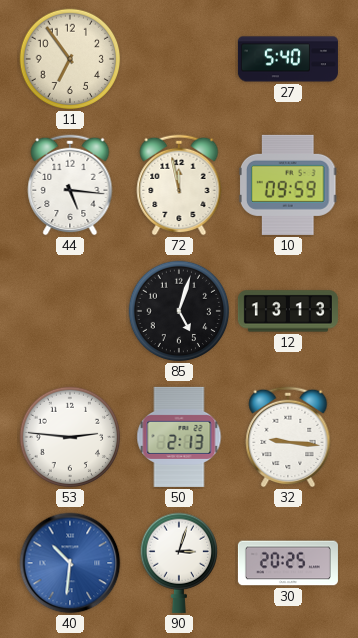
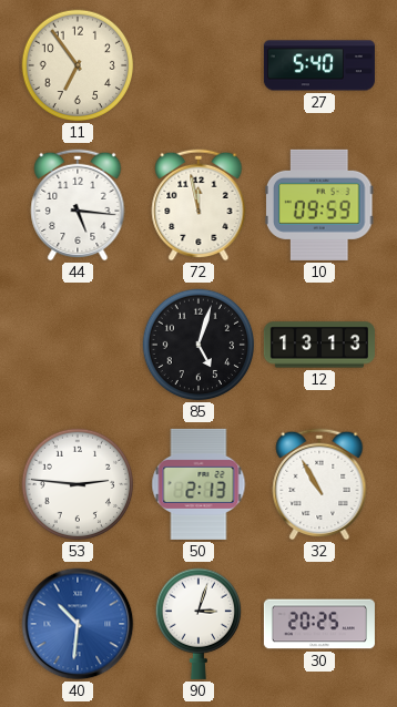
32: 9:16 -> 10:55
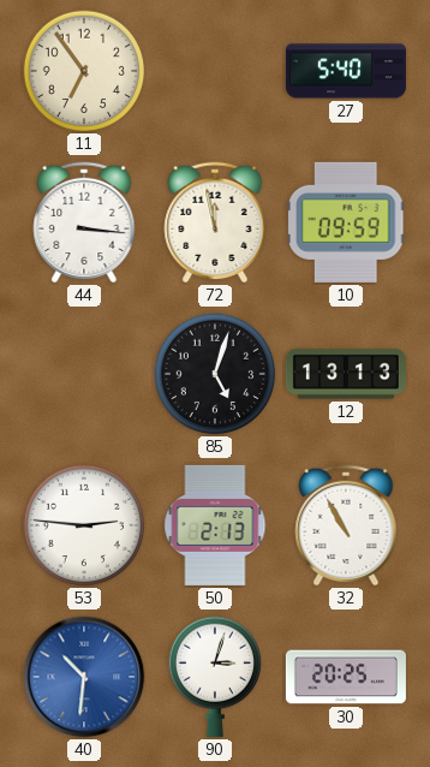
44: 5:16 -> 3:16
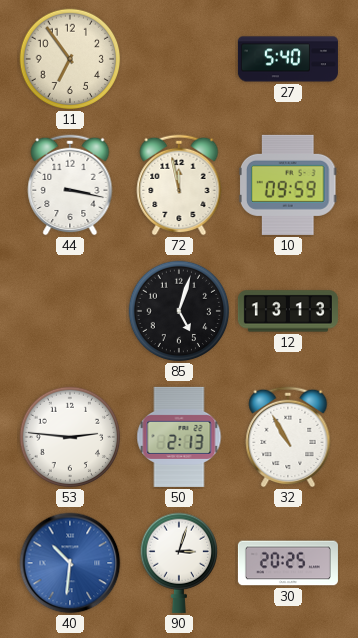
44: 3:16 -> 3:17
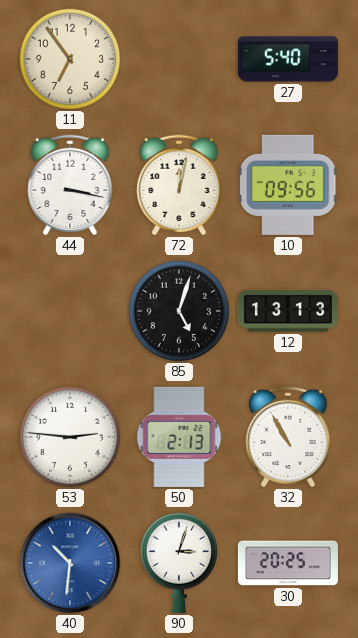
72: 11:58 -> 12:02
10: 09:59 -> 09:56
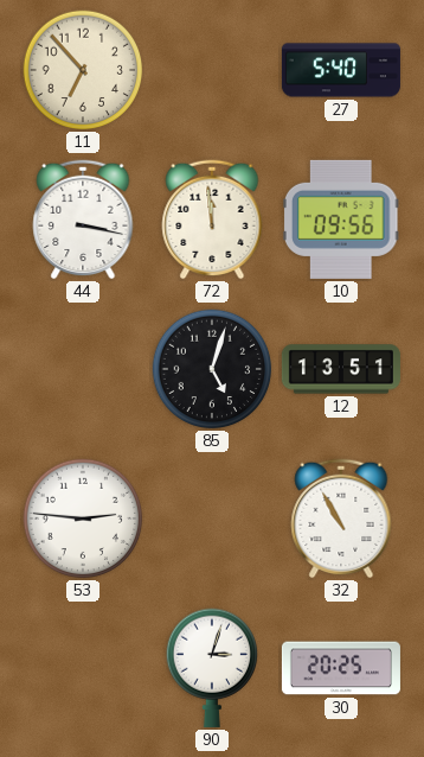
11: 6:54 -> 6:53
72: 12:02 -> 11:59
12: 13:13 -> 13:51
50: 2:13 -> none
40: 10:31 -> none
